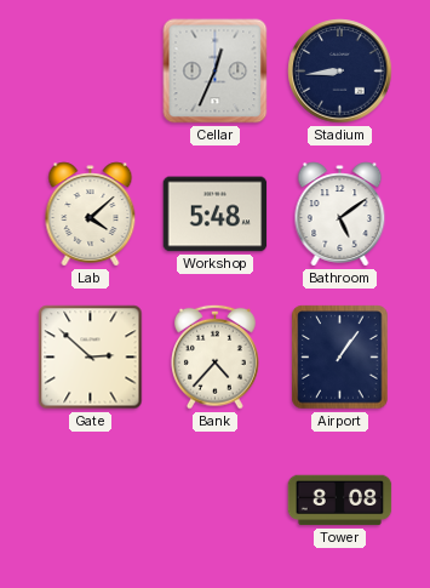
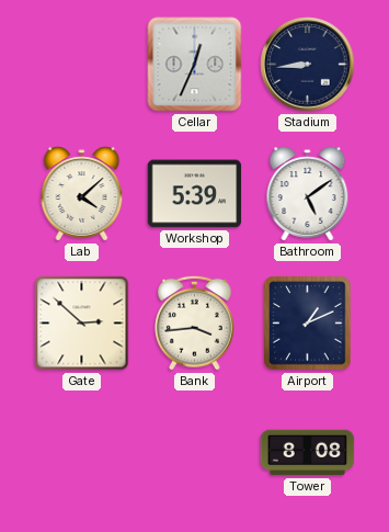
Workshop: 5:48 -> 5:39
Bank: 4:37 -> 3:44
Airport: 1:06 -> 1:11
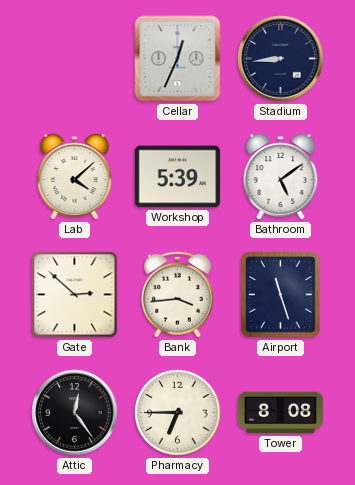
Airport: 1:11 -> 11:27
Attic: none -> 12:24
Pharmacy: none -> 6:45
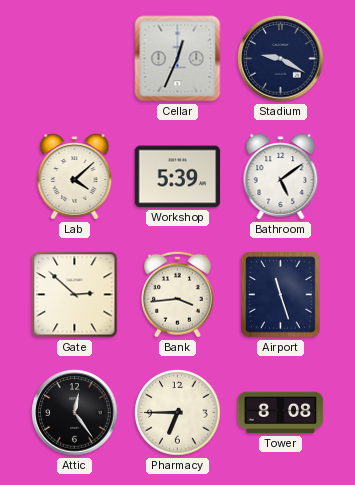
Stadium: 8:44 -> 9:20
